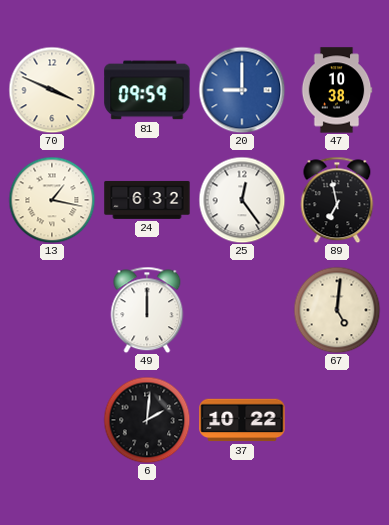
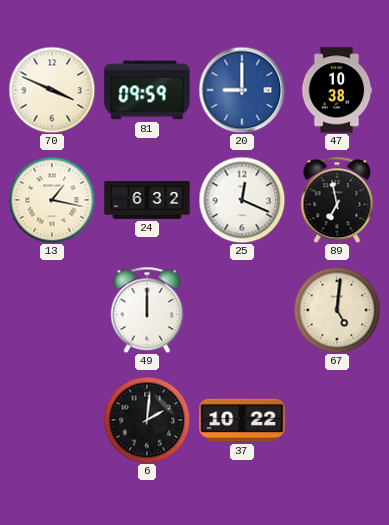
25: 12:24 -> 12:19
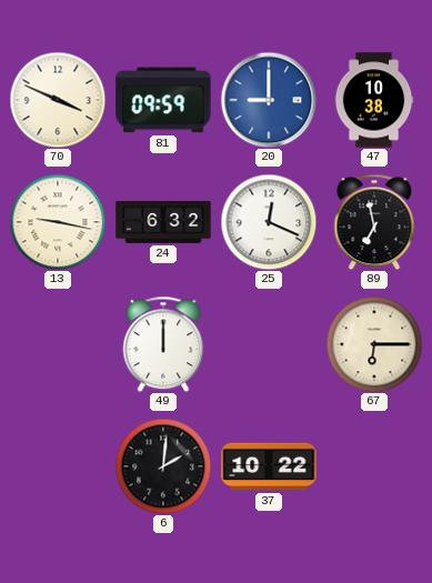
13: 1:17 -> 9:17
67: 5:01 -> 6:15
